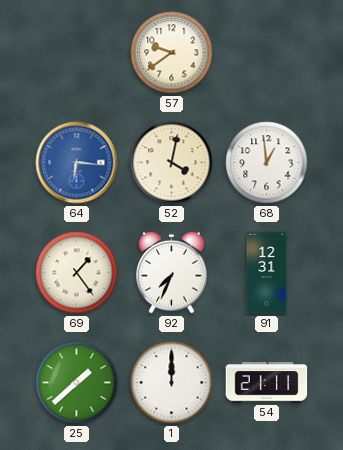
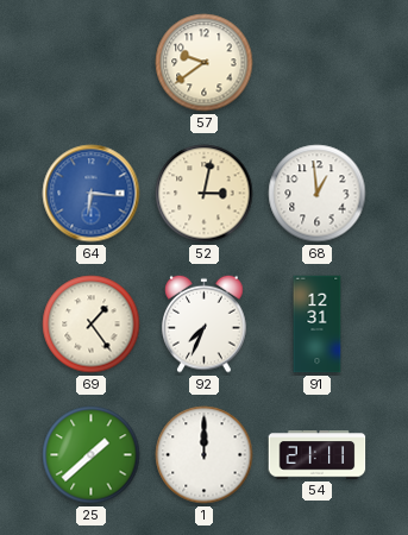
52: 4:02 -> 3:02
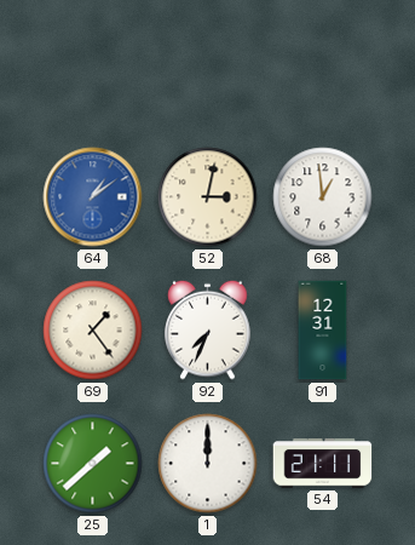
57: 9:39 -> none
64: 6:16 -> 1:09
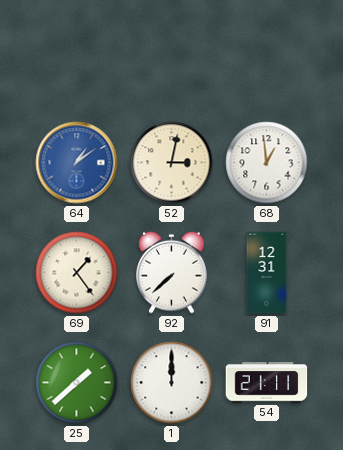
92: 7:34 -> 7:38
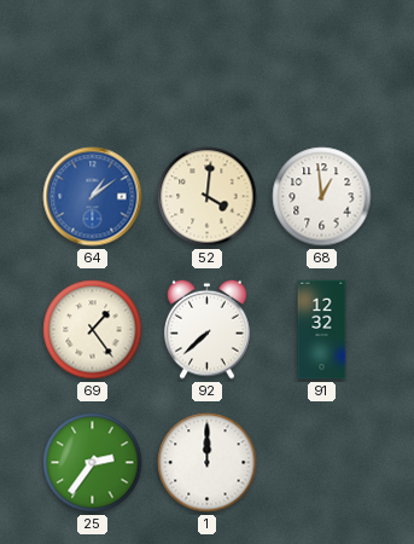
52: 3:02 -> 4:01
91: 12:31 -> 12:32
25: 1:38 -> 2:36
54: 21:11 -> none
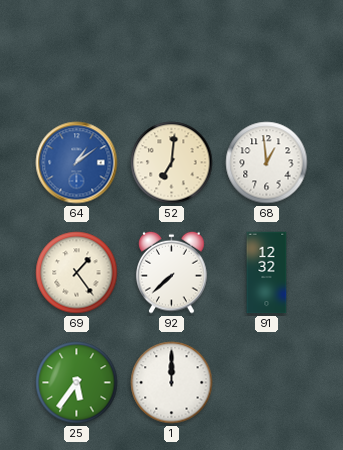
52: 4:01 -> 7:01
25: 2:36 -> 5:36
